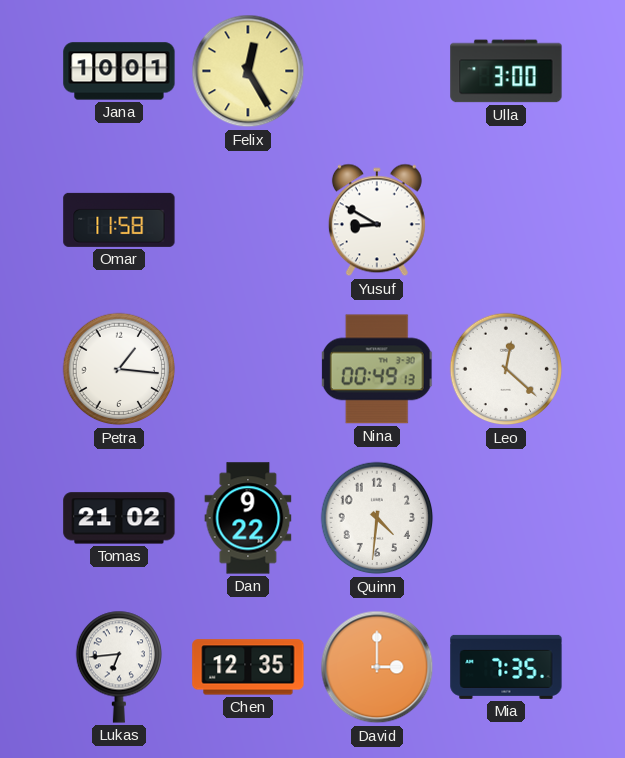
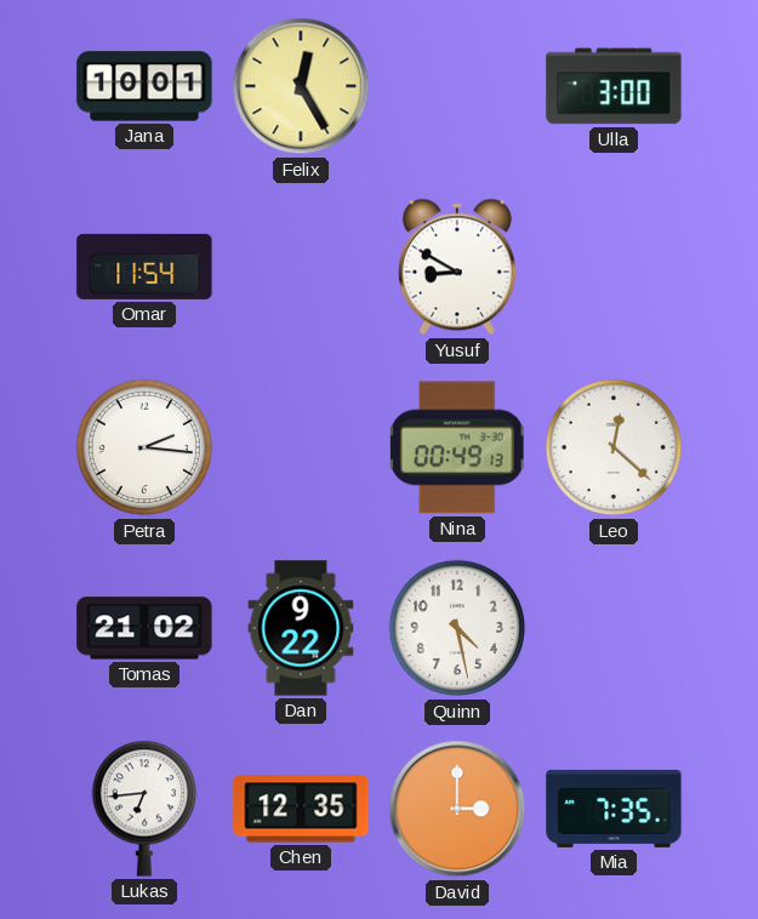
Omar: 11:58 -> 11:54
Petra: 1:16 -> 2:16
Quinn: 4:31 -> 4:28
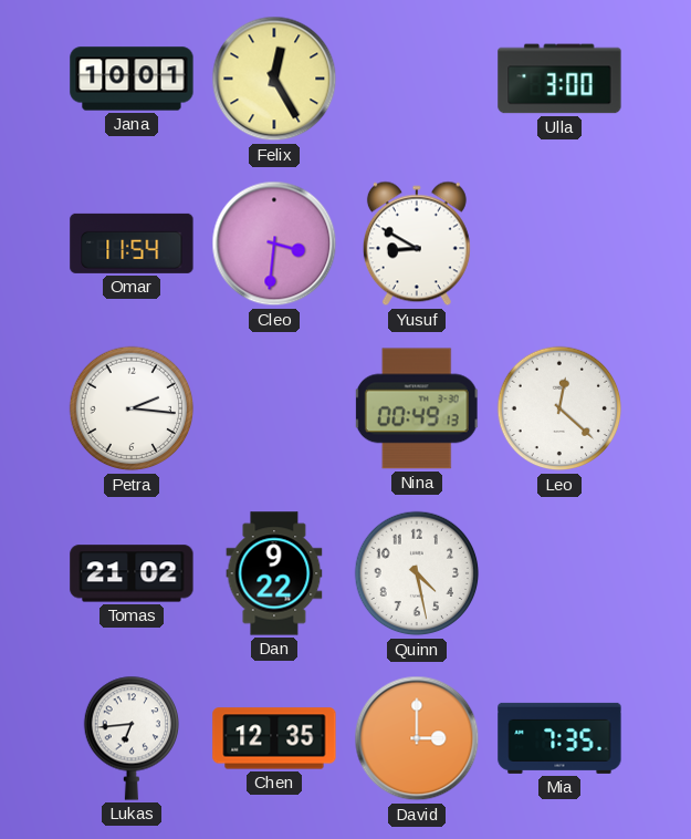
Cleo: none -> 3:31
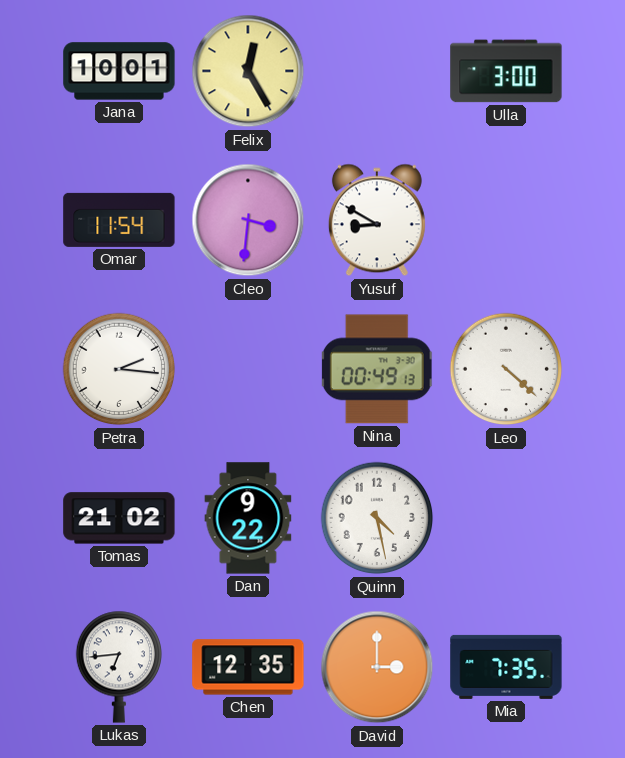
Leo: 12:22 -> 4:22
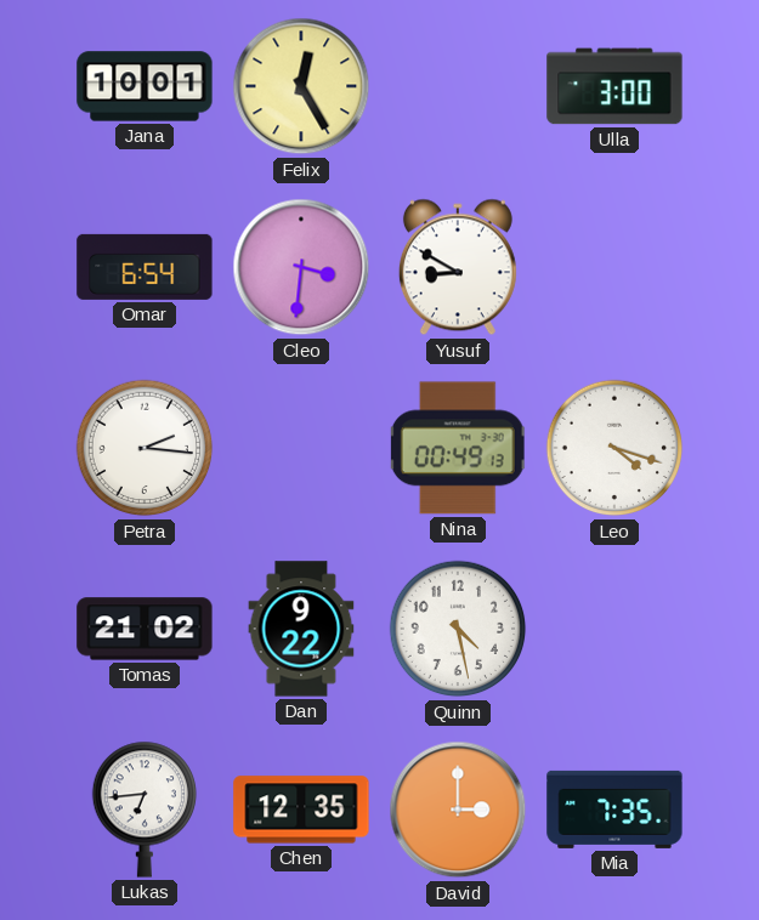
Omar: 11:54 -> 6:54
Leo: 4:22 -> 4:18
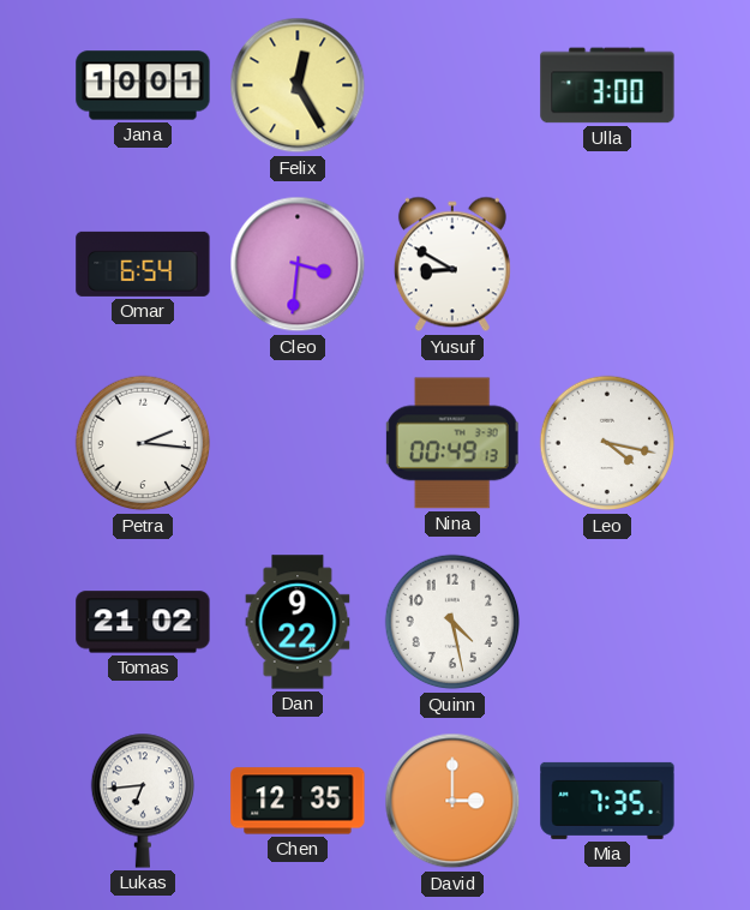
Leo: 4:18 -> 4:17
